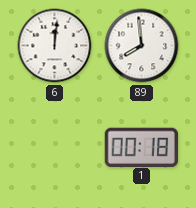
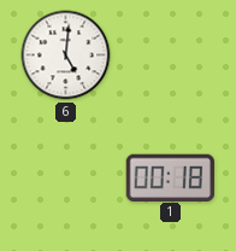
6: 12:01 -> 5:01
89: 7:59 -> none
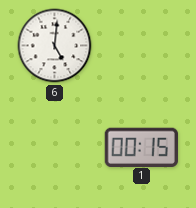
1: 00:18 -> 00:15
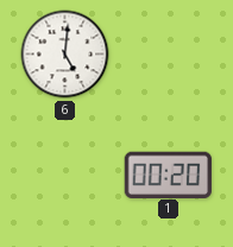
1: 00:15 -> 00:20
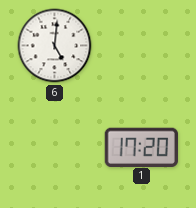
1: 00:20 -> 17:20
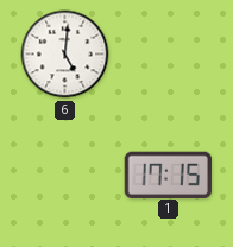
1: 17:20 -> 17:15
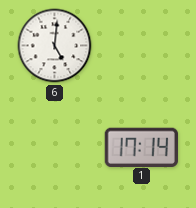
1: 17:15 -> 17:14
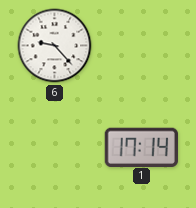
6: 5:01 -> 9:23
